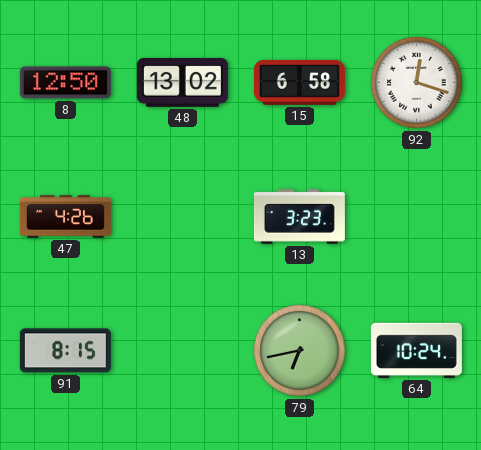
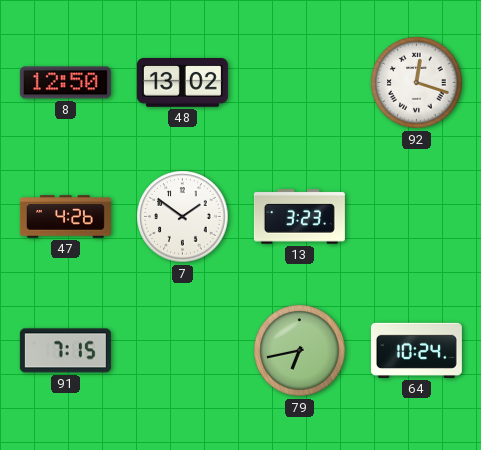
15: 6:58 -> none
7: none -> 1:51
91: 8:15 -> 7:15
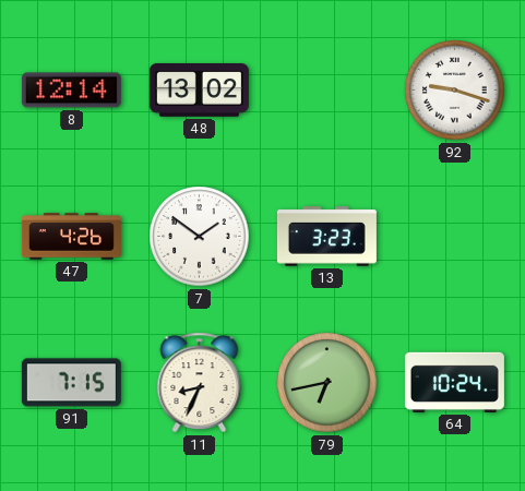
8: 12:50 -> 12:14
92: 12:18 -> 9:18
11: none -> 8:34
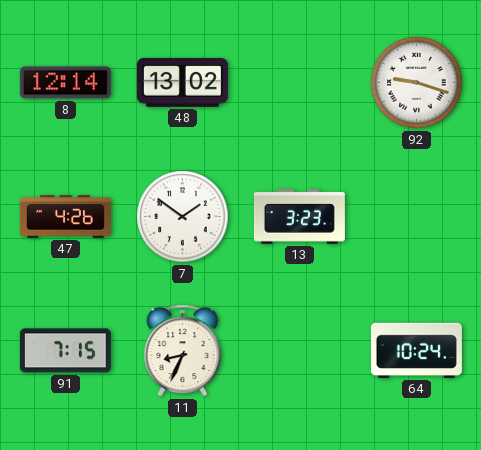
79: 6:43 -> none
